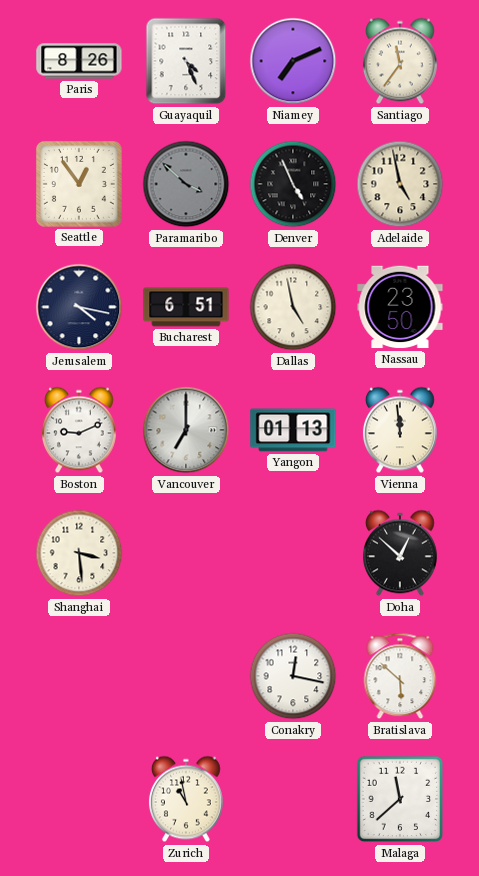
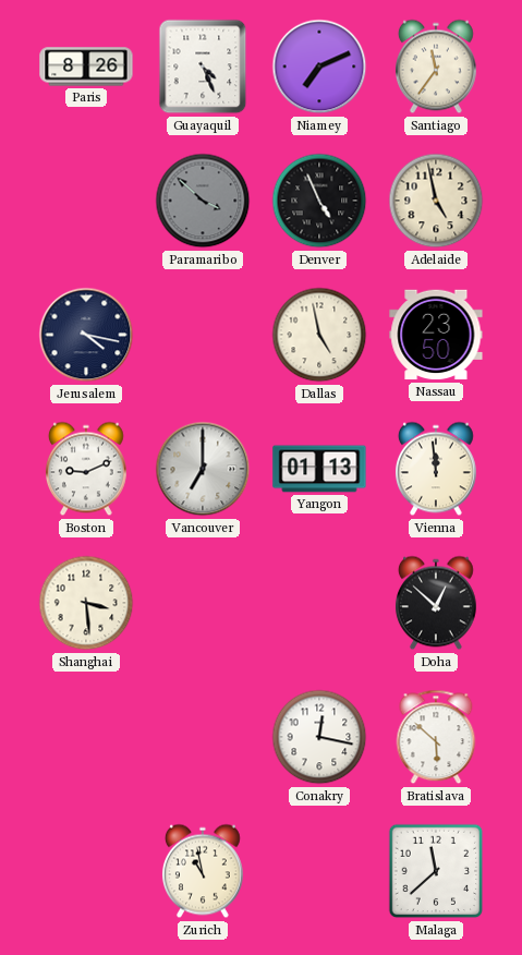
Seattle: 12:54 -> none
Bucharest: 6:51 -> none
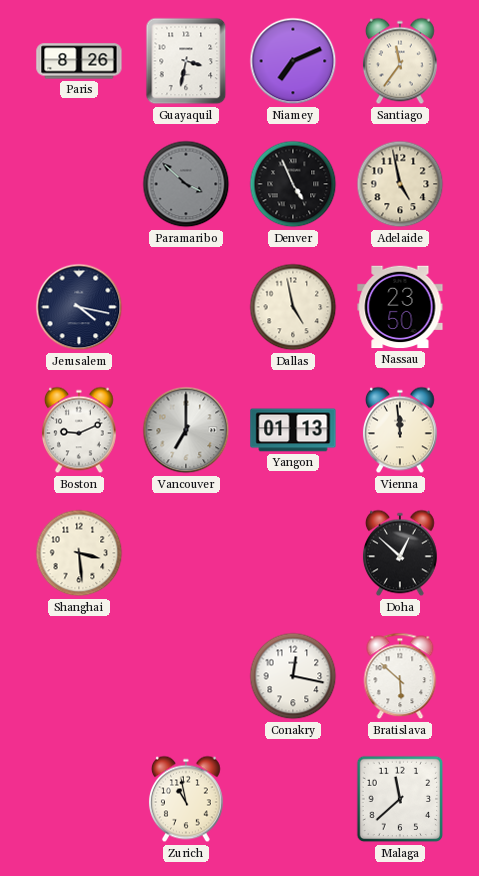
Guayaquil: 4:26 -> 3:32
